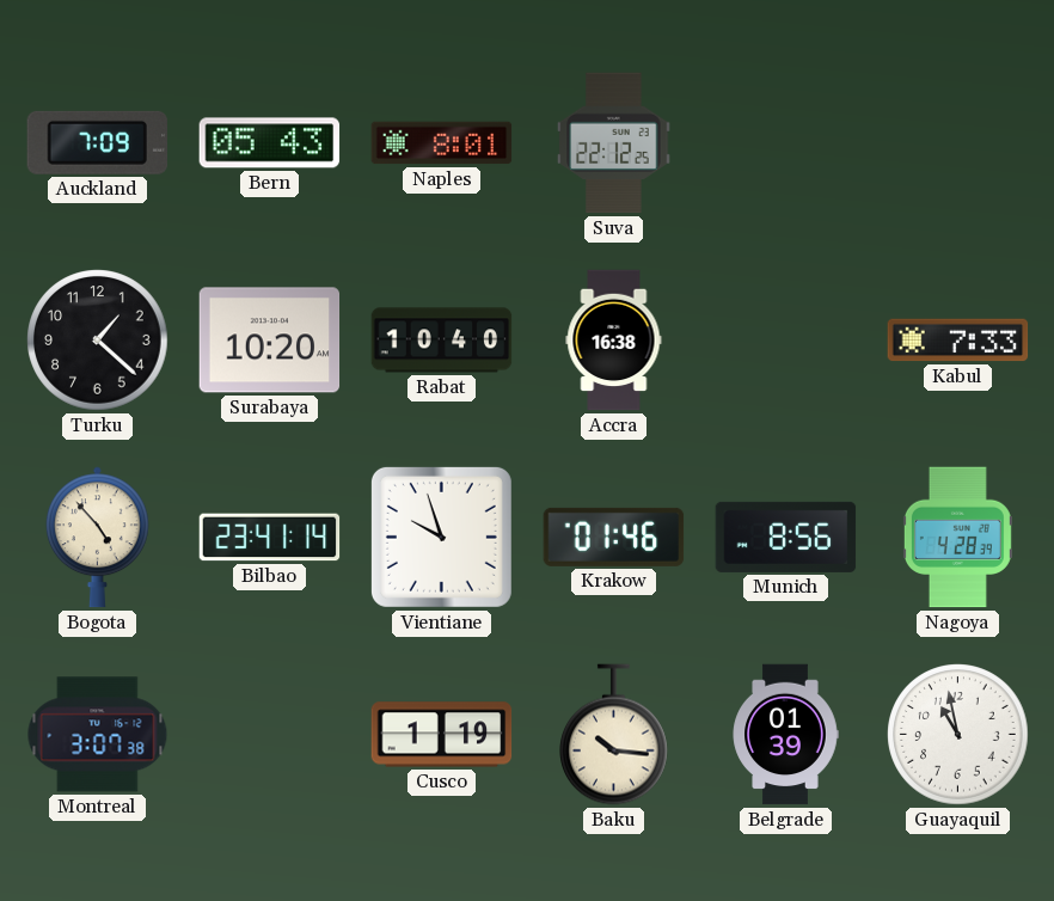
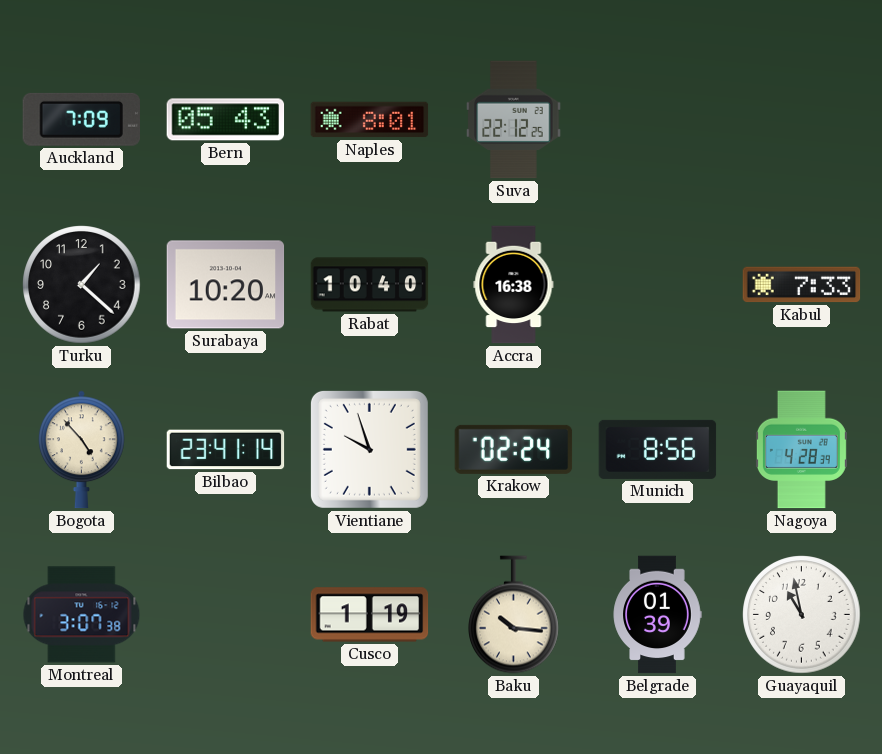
Krakow: 01:46 -> 02:24
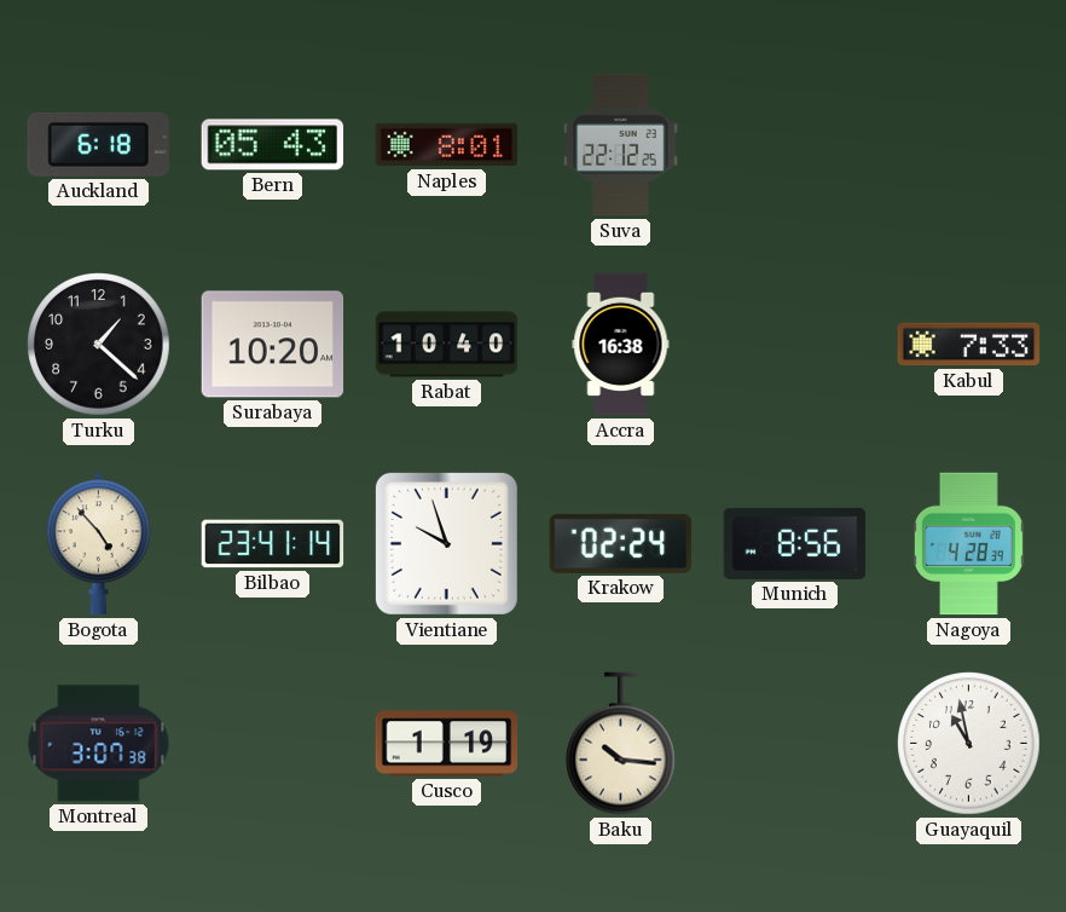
Auckland: 7:09 -> 6:18
Belgrade: 01:39 -> none
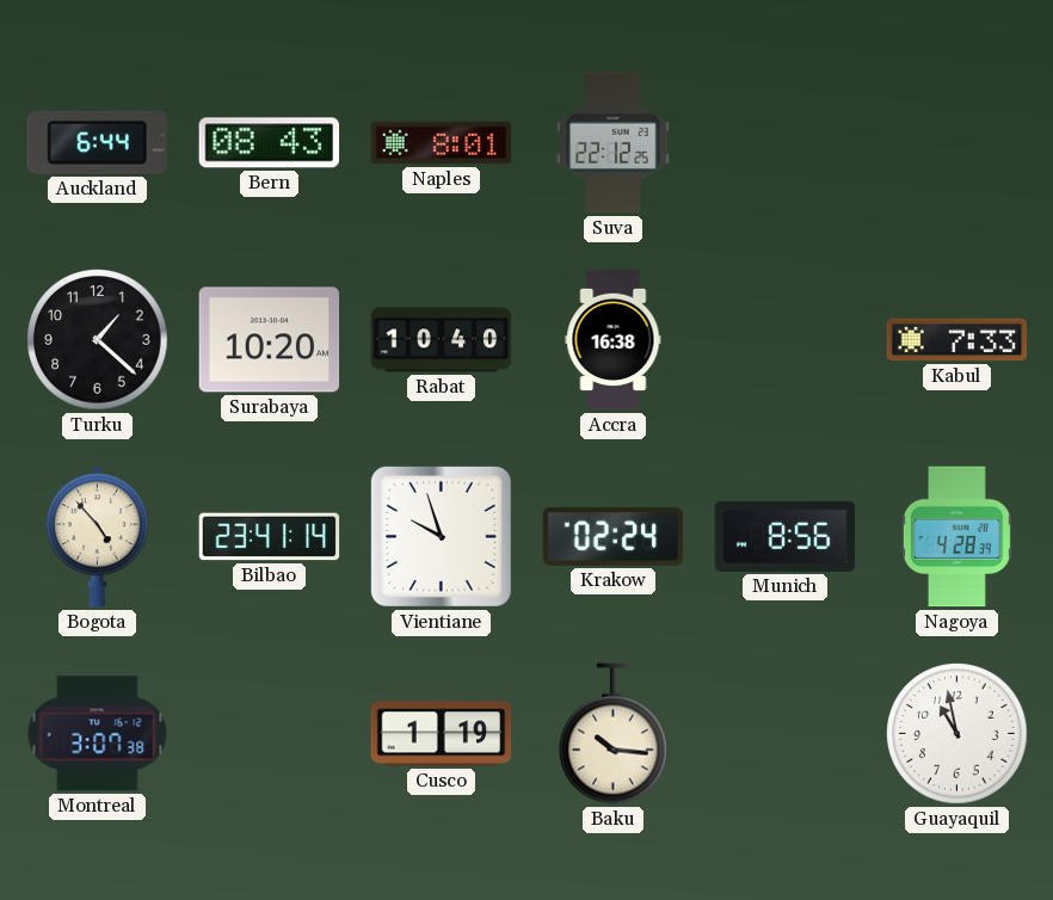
Auckland: 6:18 -> 6:44
Bern: 05:43 -> 08:43
